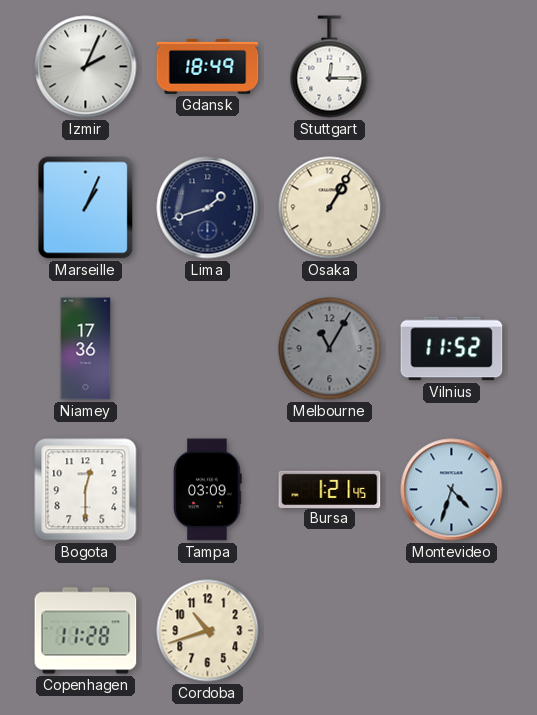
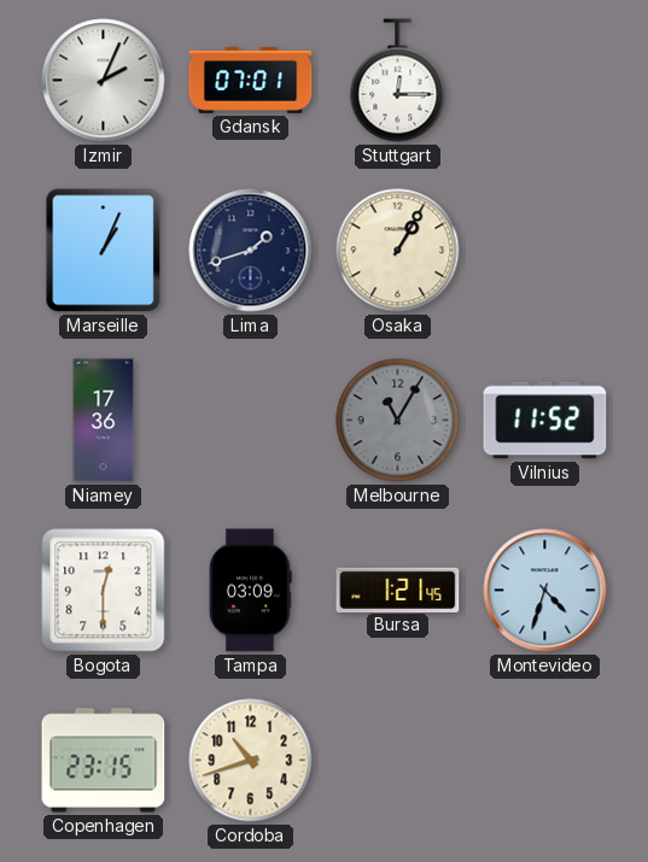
Gdansk: 18:49 -> 07:01
Copenhagen: 11:28 -> 23:15
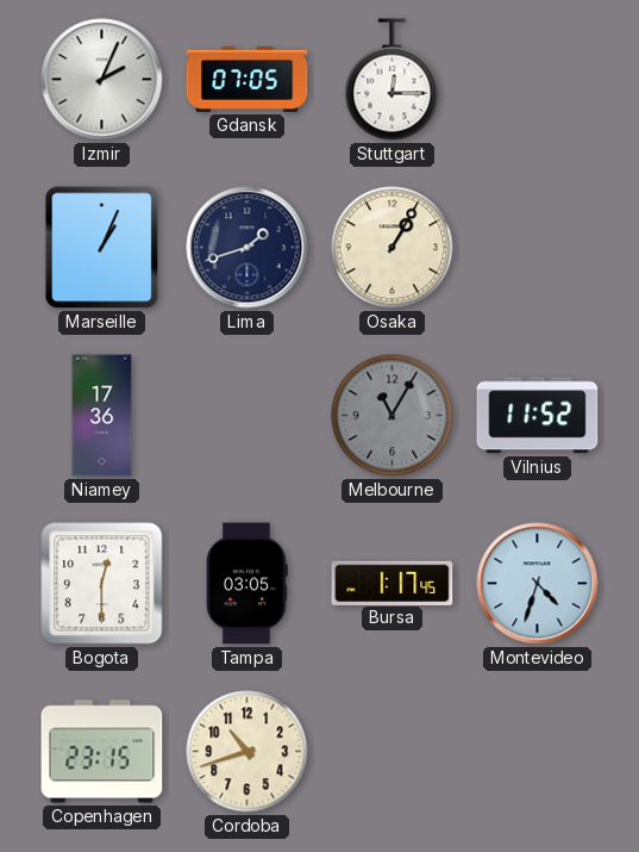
Gdansk: 07:01 -> 07:05
Tampa: 03:09 -> 03:05
Bursa: 1:21 -> 1:17
